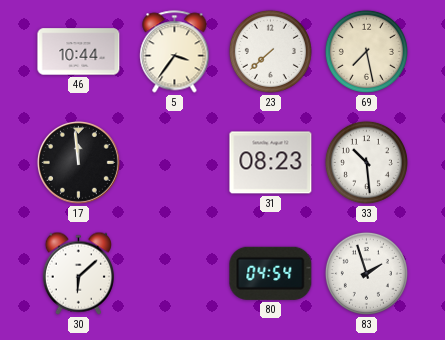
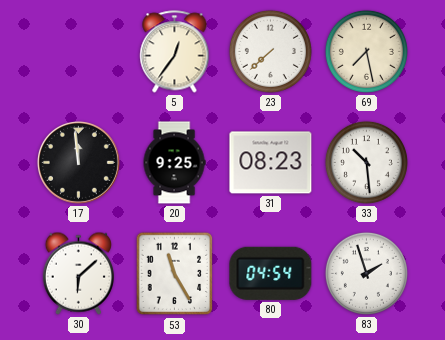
46: 10:44 -> none
5: 3:36 -> 12:36
20: none -> 9:25
53: none -> 11:25
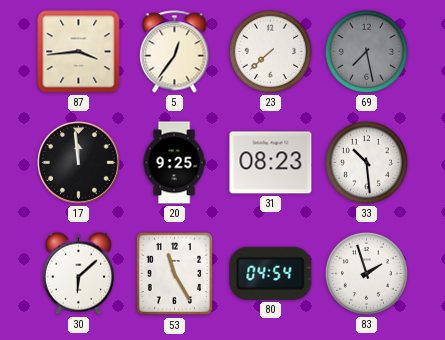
87: none -> 3:44
69 dial: cream -> grey
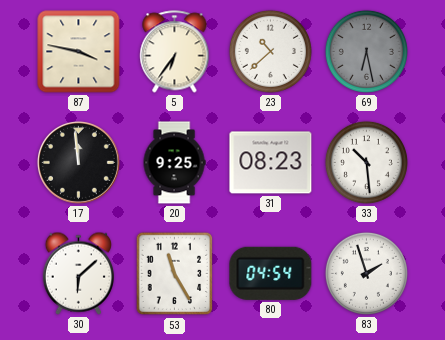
87: 3:44 -> 3:47
5: 12:36 -> 6:36
23: 7:38 -> 10:38
69: 7:28 -> 6:28
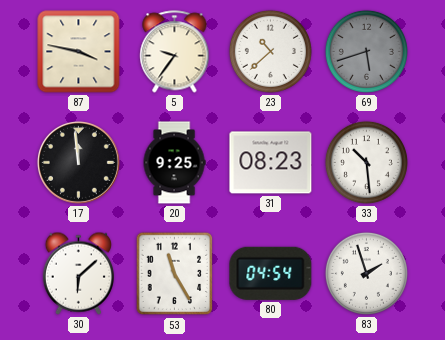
5: 6:36 -> 9:36
69: 6:28 -> 5:42
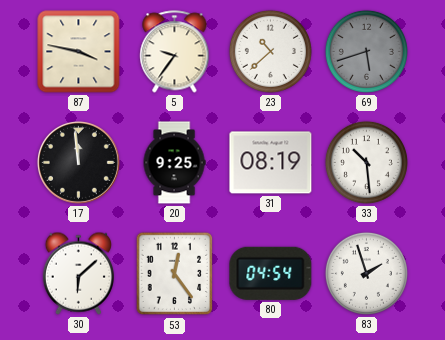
31: 08:23 -> 08:19
53: 11:25 -> 12:24
